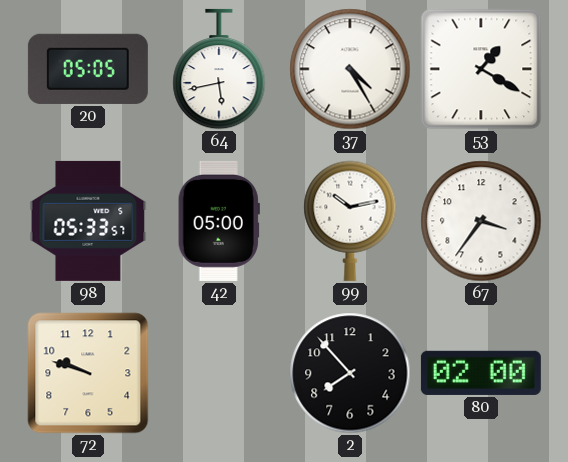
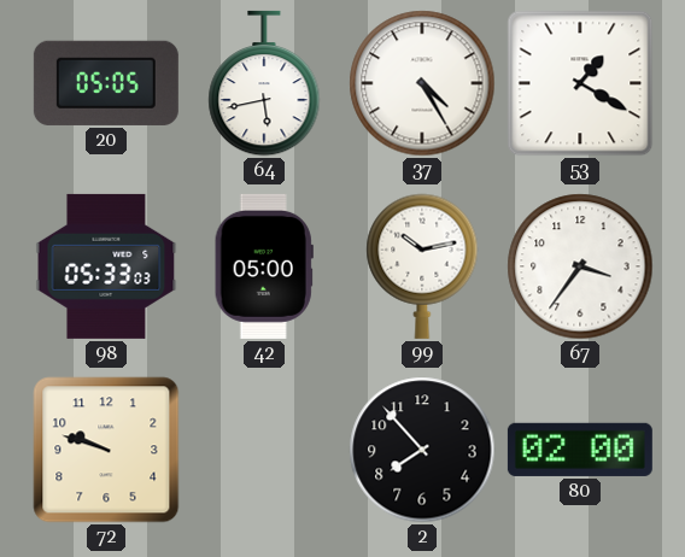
98: 05:33:57 -> 05:33:03
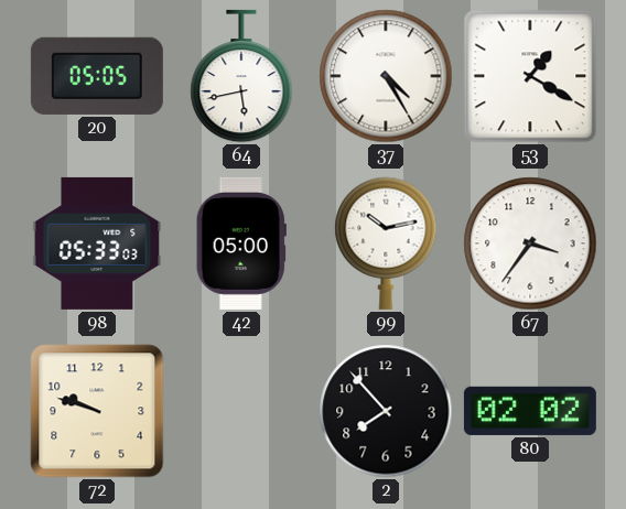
80: 02:00 -> 02:02
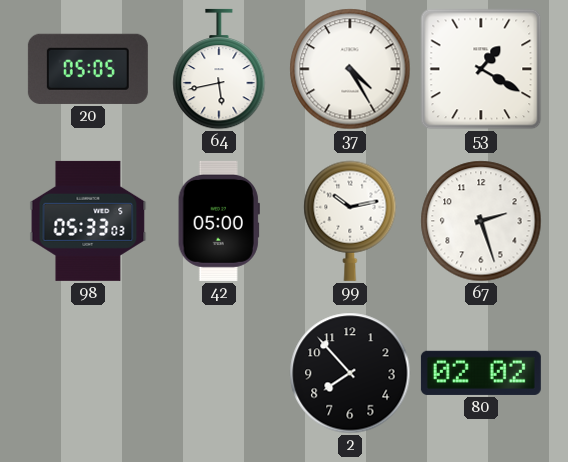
67: 3:36 -> 2:27
72: 9:48 -> none
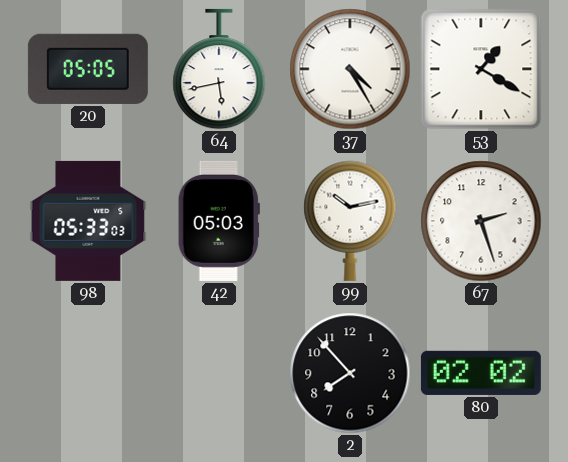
42: 05:00 -> 05:03
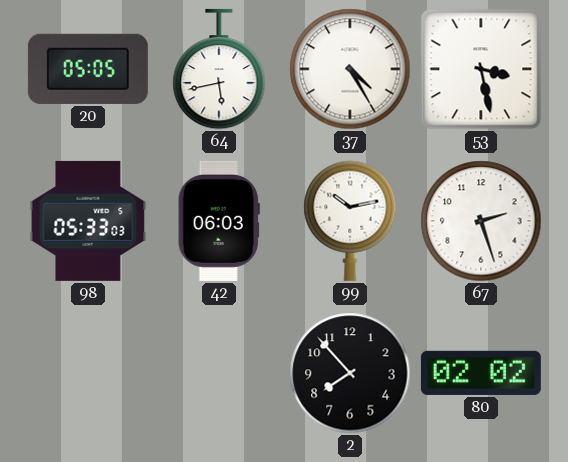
53: 1:20 -> 3:28
42: 05:03 -> 06:03
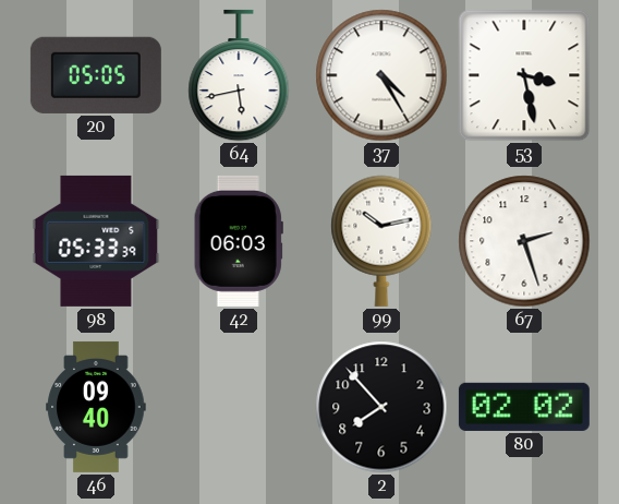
98: 05:33:03 -> 05:33:39
46: none -> 09:40
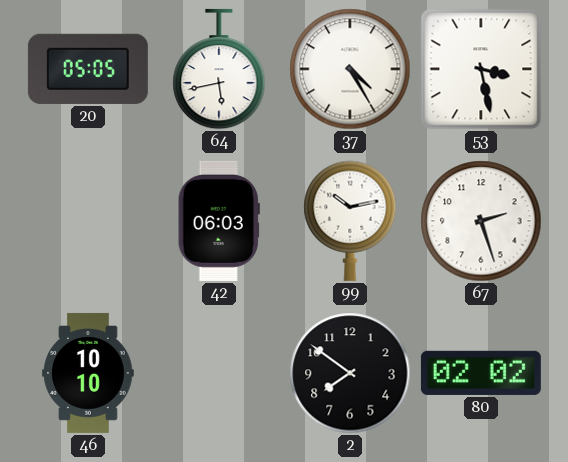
98: 05:33 -> none
46: 09:40 -> 10:10
2: 7:53 -> 7:51
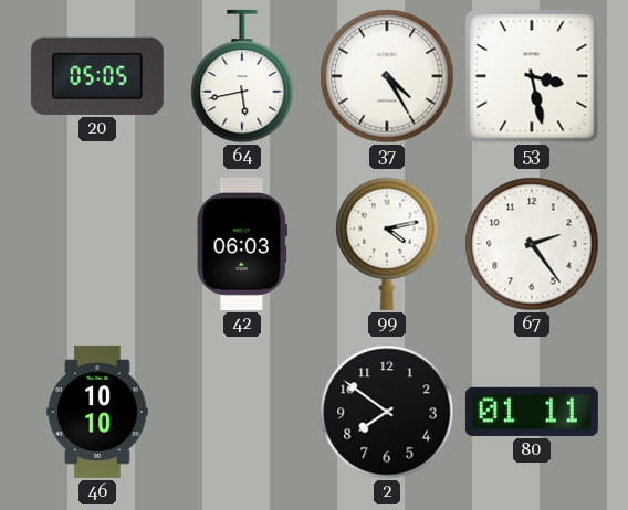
99: 10:13 -> 4:13
67: 2:27 -> 2:24
80: 02:02 -> 01:11
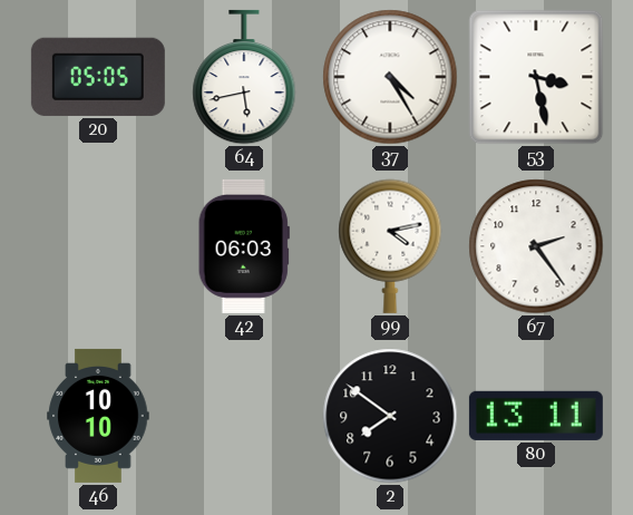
80: 01:11 -> 13:11
